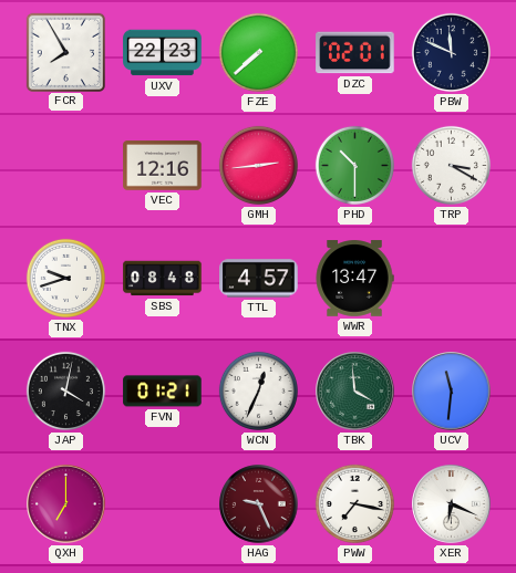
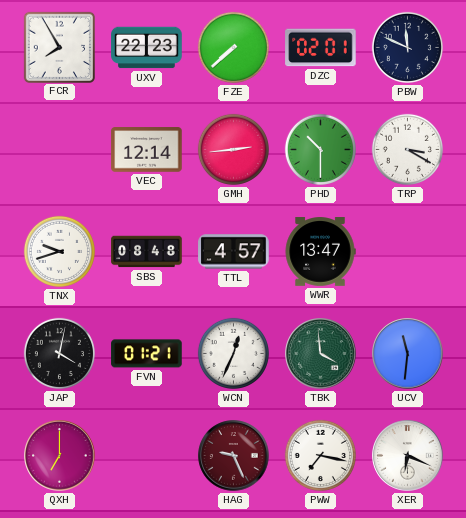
VEC: 12:16 -> 12:14
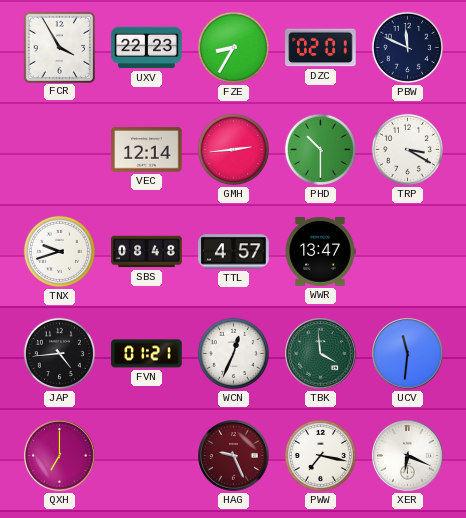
FCR: 7:55 -> 3:55
FZE: 7:38 -> 8:35
JAP: 4:02 -> 4:44
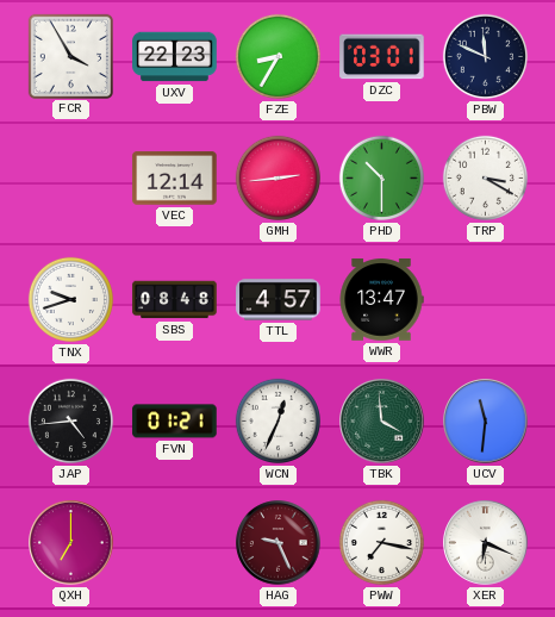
DZC: 02:01 -> 03:01
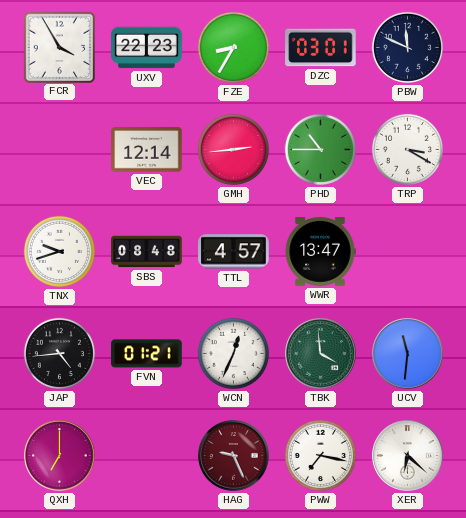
PHD: 10:30 -> 10:45
XER: 6:19 -> 6:22
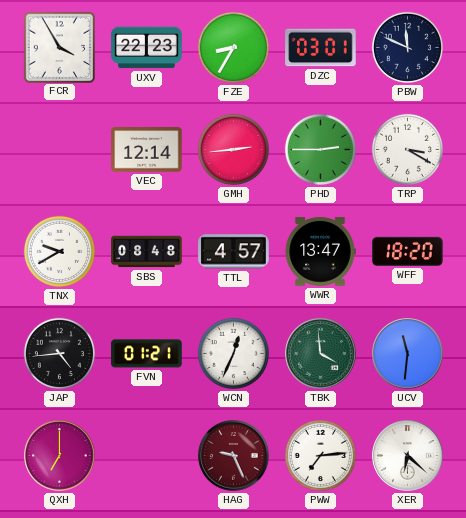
PHD: 10:45 -> 2:45
TNX: 9:42 -> 9:40
WFF: none -> 18:20
PWW: 7:17 -> 7:14
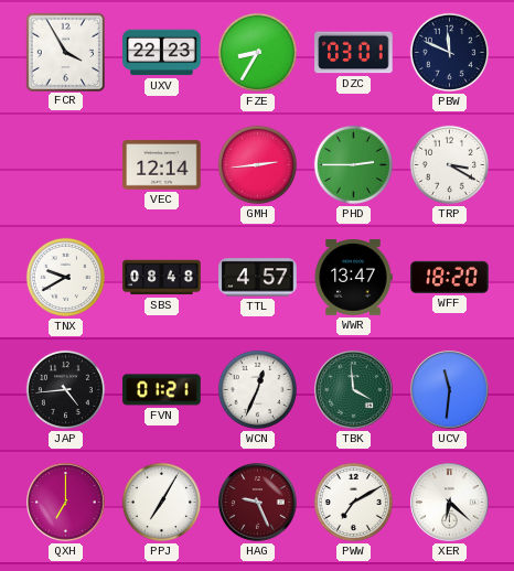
PPJ: none -> 7:05
PWW: 7:14 -> 7:10
